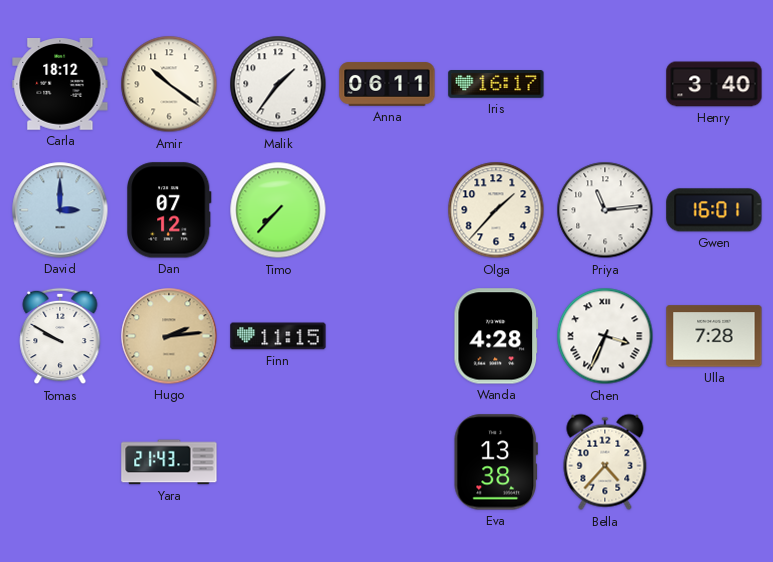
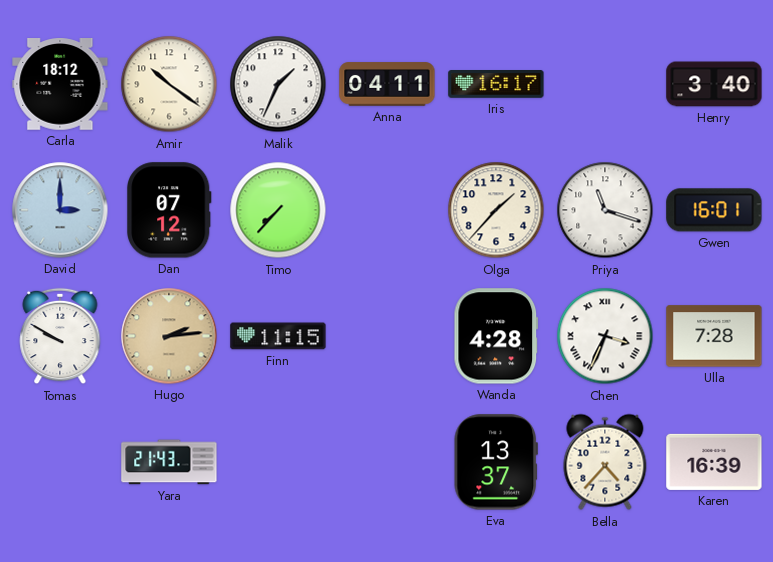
Malik: 1:36 -> 1:34
Anna: 06:11 -> 04:11
Priya: 11:14 -> 11:18
Eva: 13:38 -> 13:37
Karen: none -> 16:39
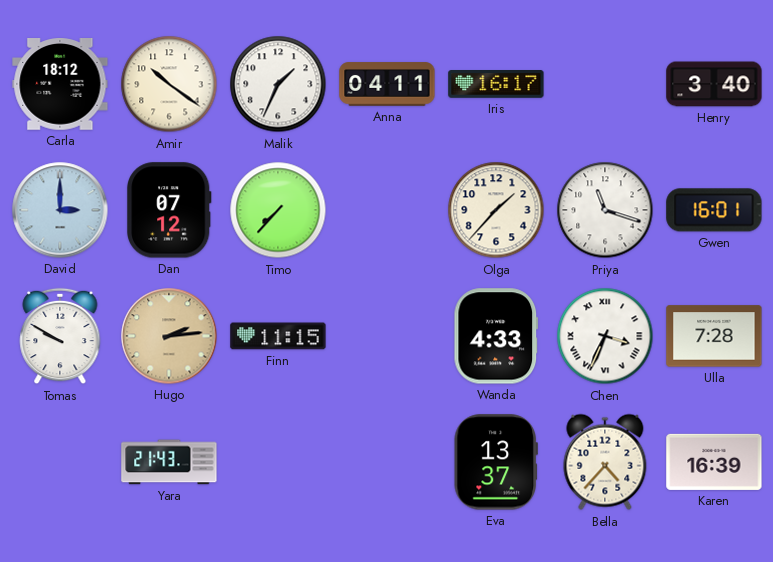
Wanda: 4:28 -> 4:33
